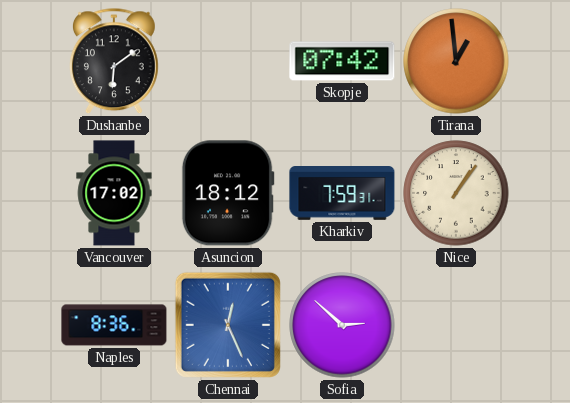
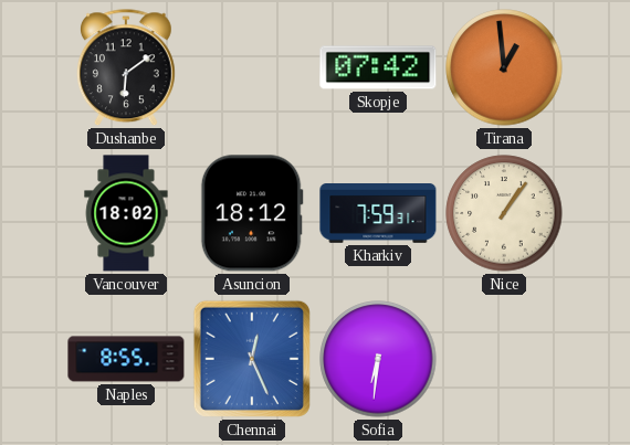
Vancouver: 17:02 -> 18:02
Naples: 8:36 -> 8:55
Sofia: 2:52 -> 6:31
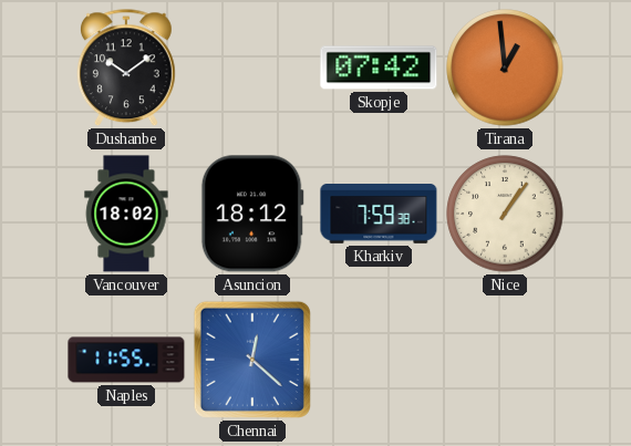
Dushanbe: 6:09 -> 10:09
Kharkiv: 7:59:31 -> 7:59:38
Naples: 8:55 -> 11:55
Chennai: 12:26 -> 12:22
Sofia: 6:31 -> none
